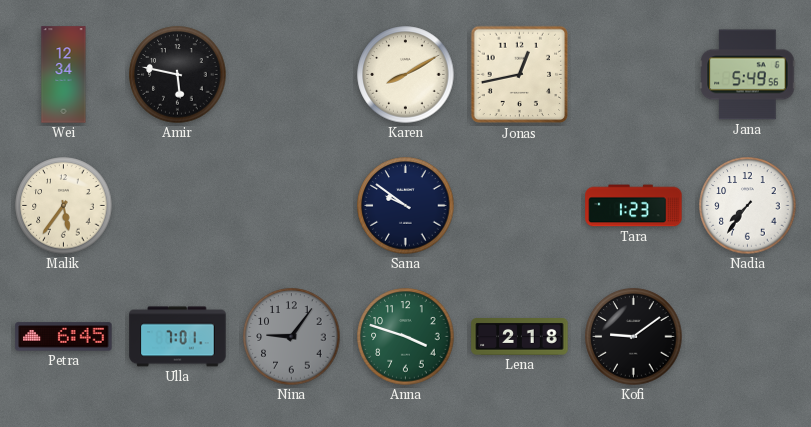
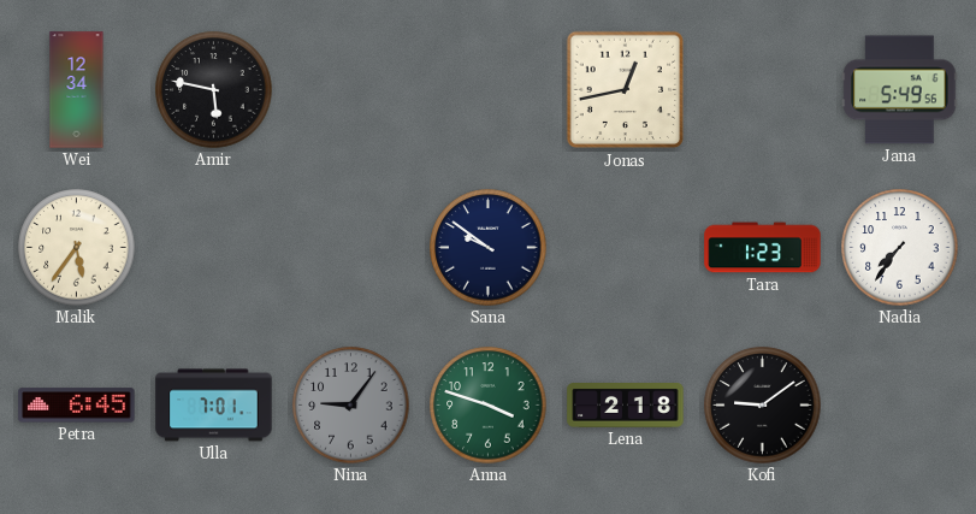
Karen: 8:10 -> none
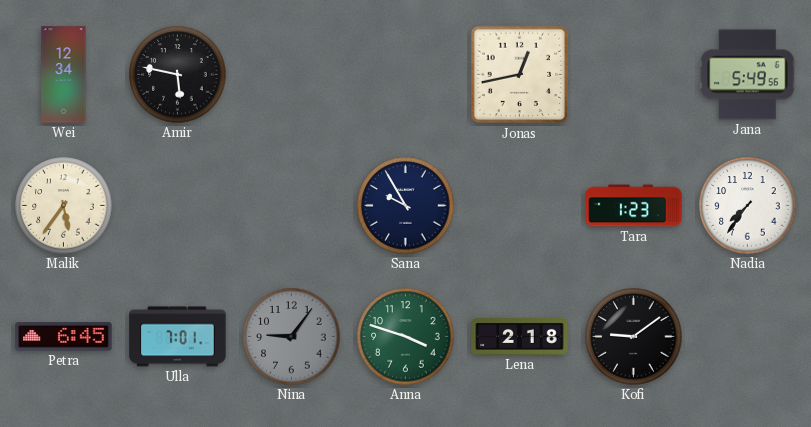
Sana: 9:51 -> 9:55
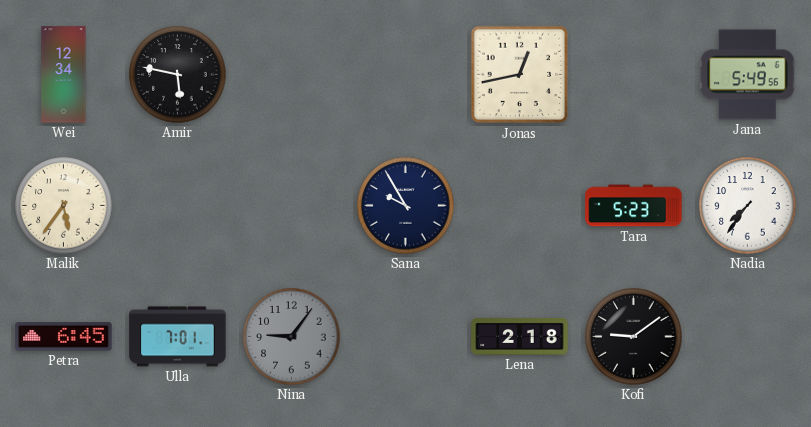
Tara: 1:23 -> 5:23
Anna: 3:48 -> none
